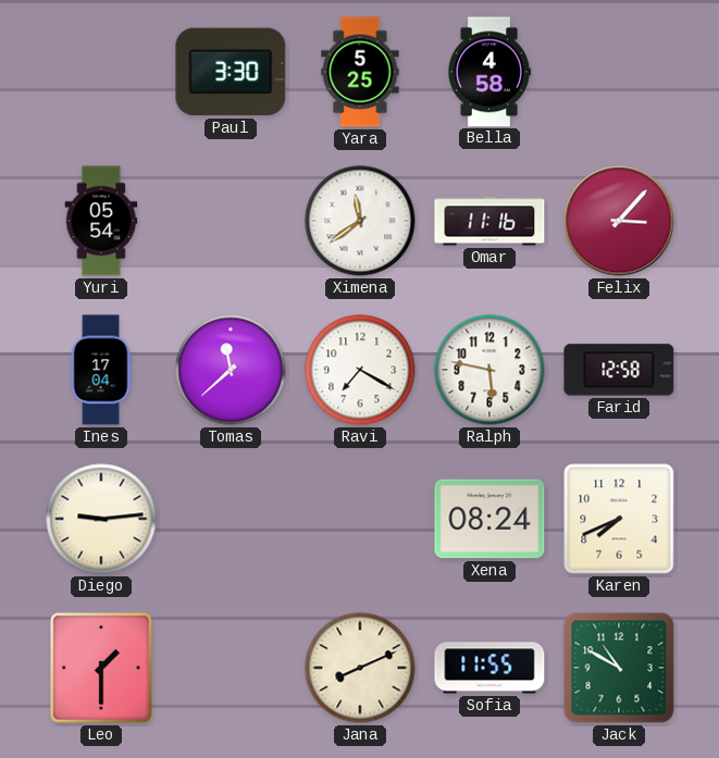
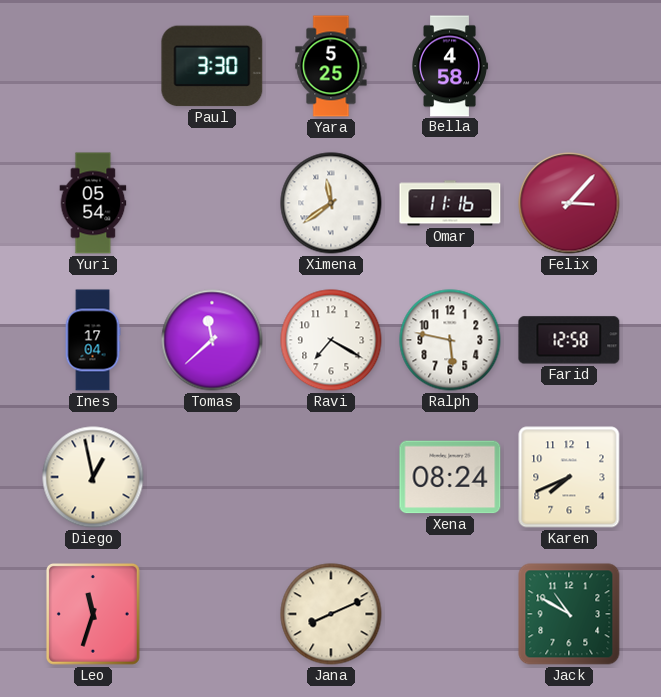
Diego: 9:14 -> 12:58
Leo: 1:30 -> 11:33
Sofia: 11:55 -> none
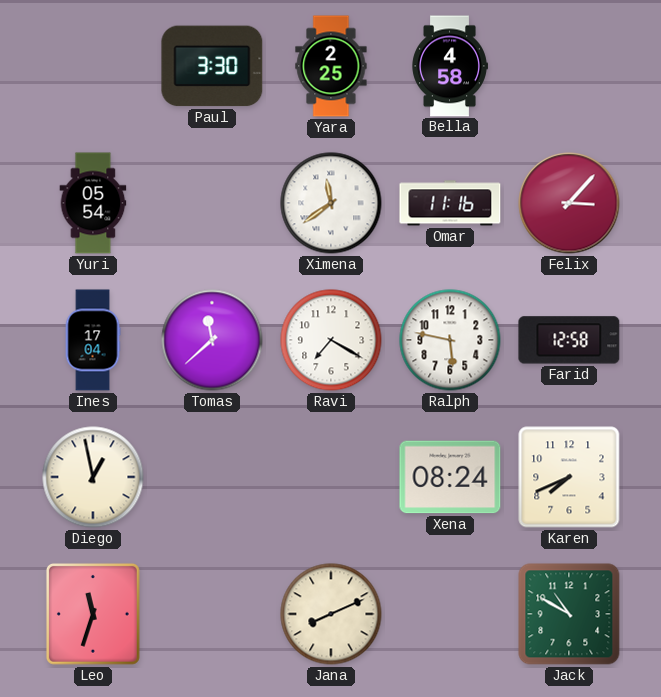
Yara: 5:25 -> 2:25
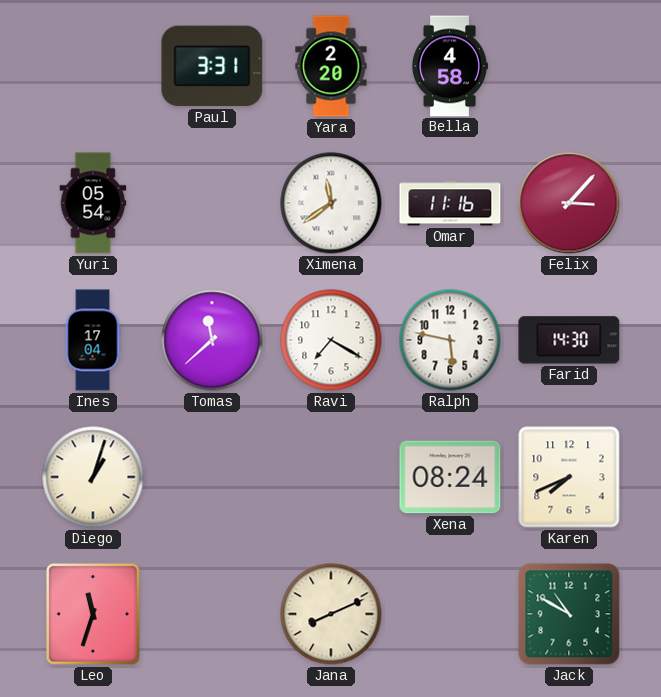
Paul: 3:30 -> 3:31
Yara: 2:25 -> 2:20
Farid: 12:58 -> 14:30
Diego: 12:58 -> 1:03
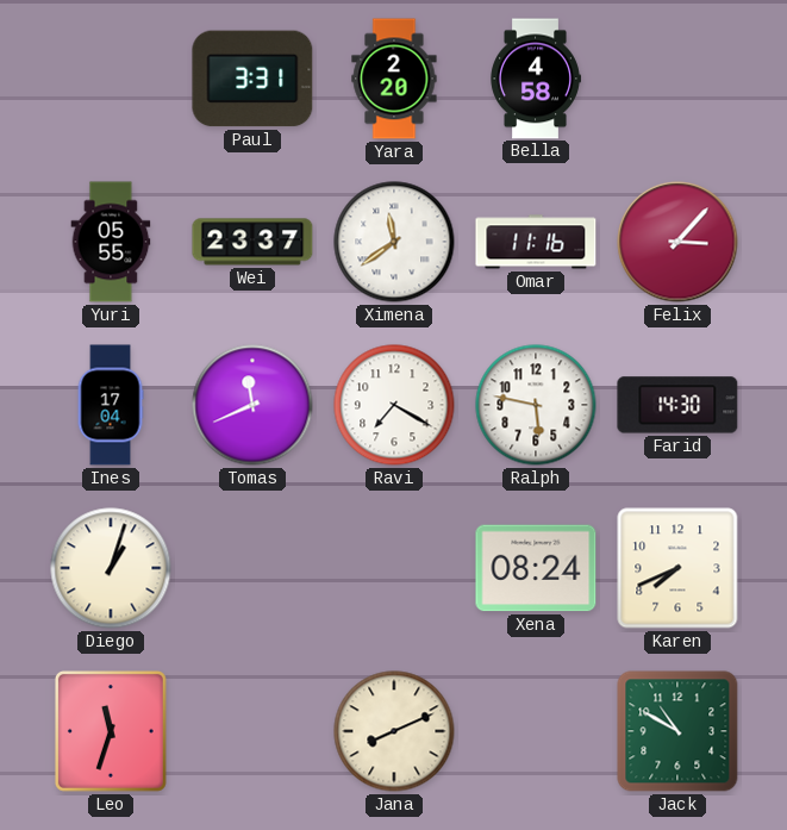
Yuri: 05:54 -> 05:55
Wei: none -> 23:37
Tomas: 11:38 -> 11:41
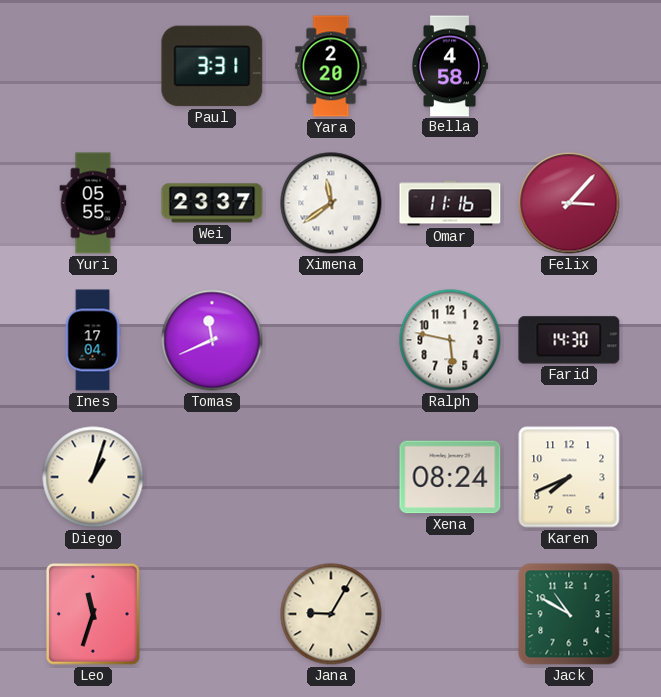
Ravi: 7:20 -> none
Jana: 8:11 -> 9:05
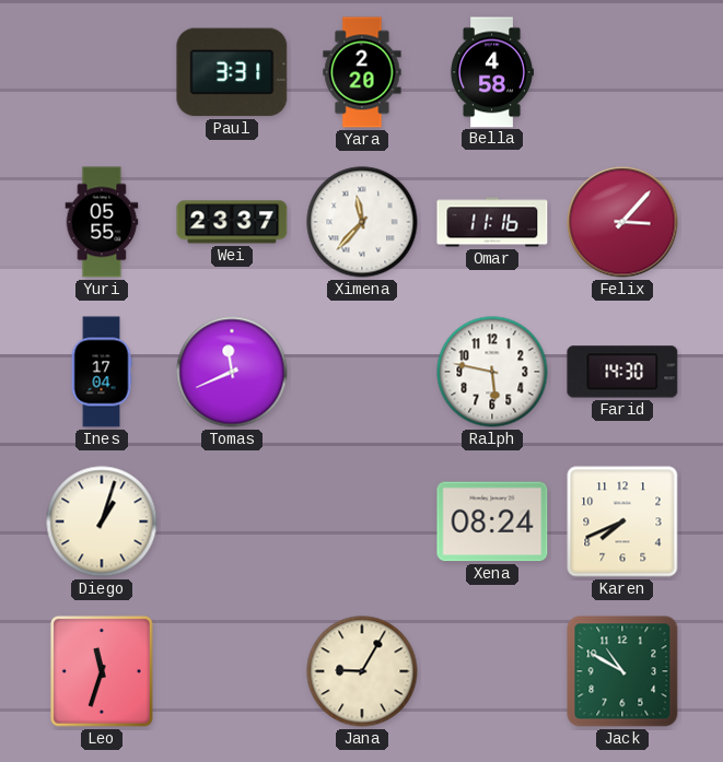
Ximena: 11:39 -> 11:37
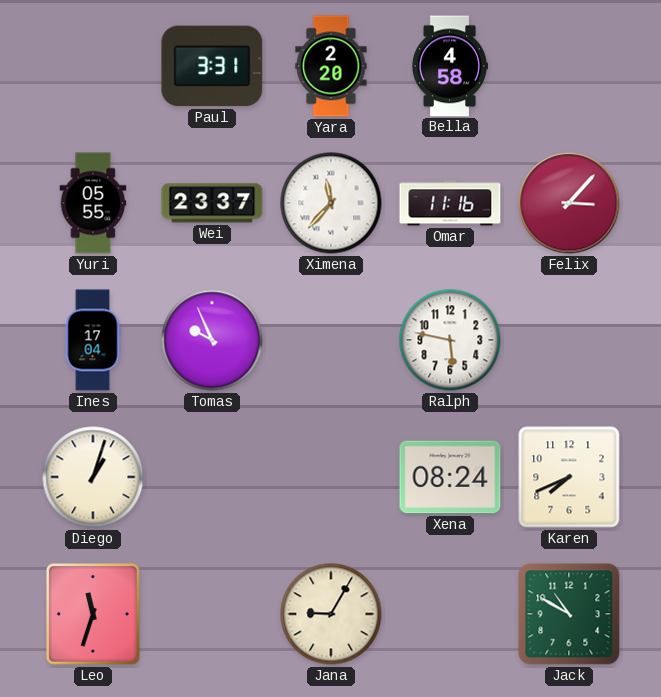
Tomas: 11:41 -> 9:56
Farid: 14:30 -> none
